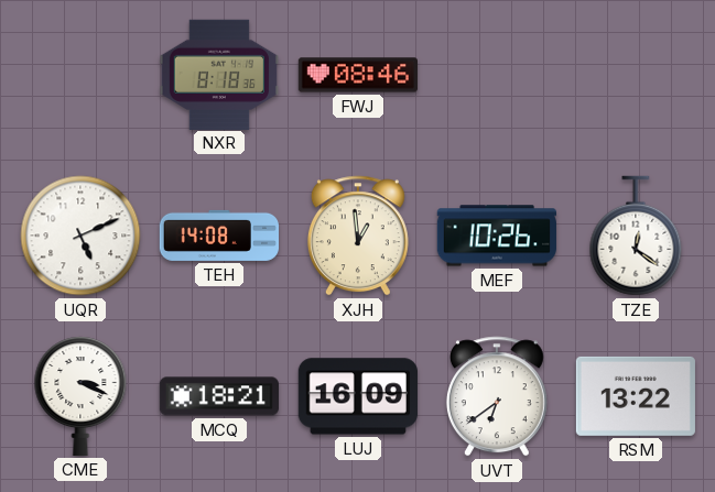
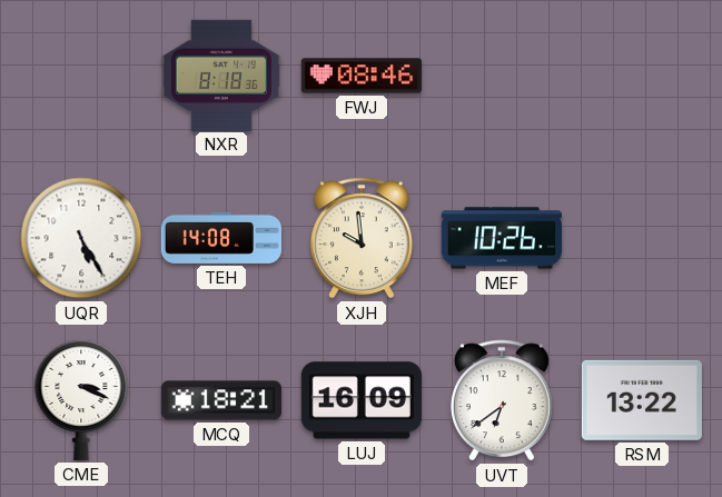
UQR: 5:11 -> 5:25
XJH: 12:59 -> 9:59
TZE: 12:21 -> none
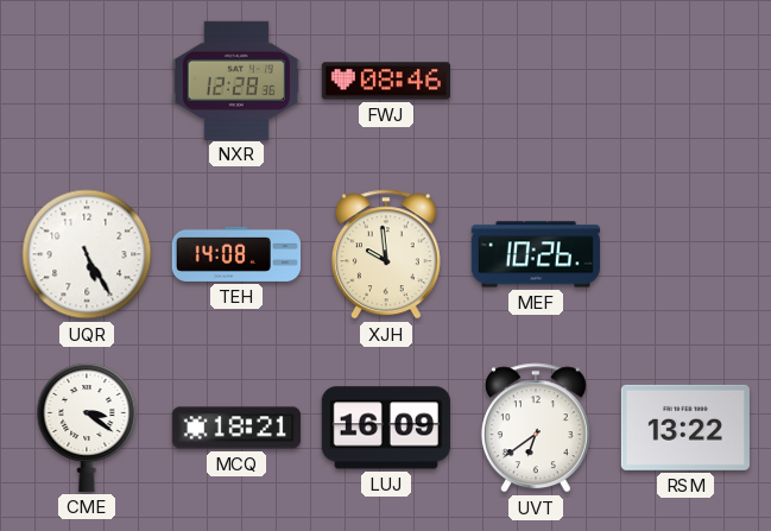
NXR: 8:18 -> 12:28
CME: 3:19 -> 3:21
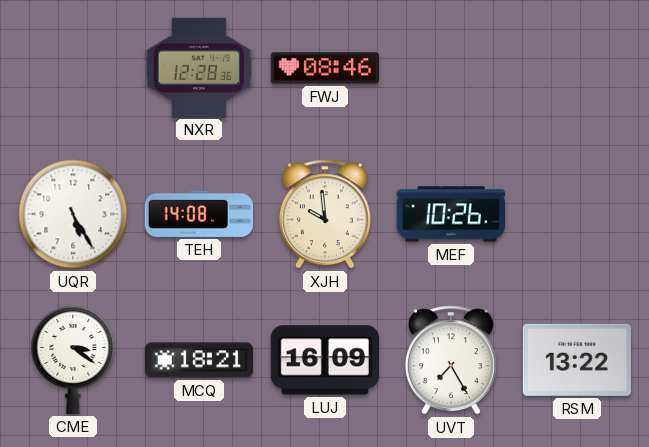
UVT: 6:39 -> 7:25
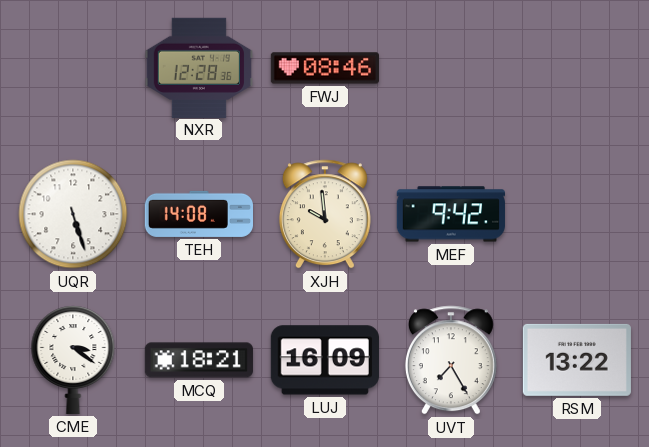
UQR: 5:25 -> 5:27
MEF: 10:26 -> 9:42
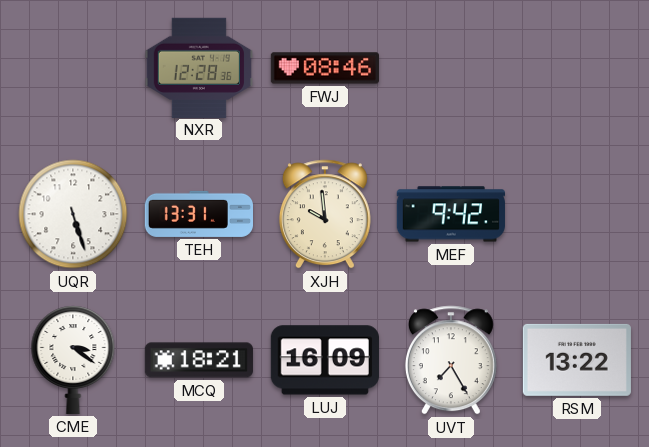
TEH: 14:08 -> 13:31
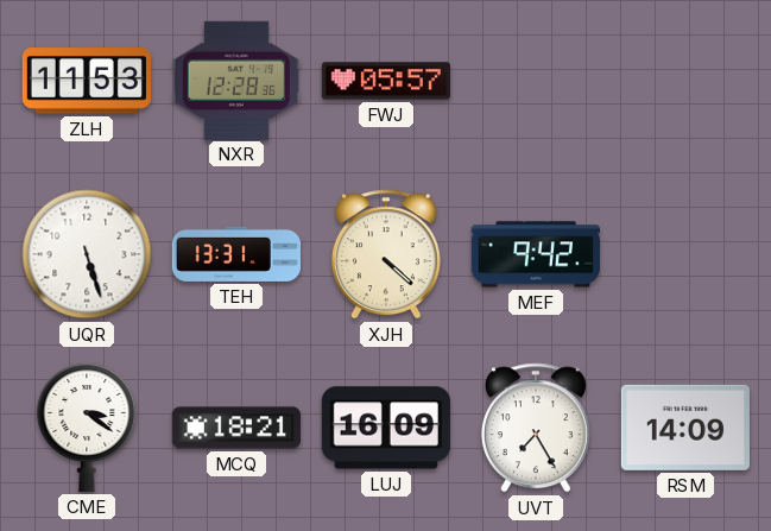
ZLH: none -> 11:53
FWJ: 08:46 -> 05:57
XJH: 9:59 -> 4:22
RSM: 13:22 -> 14:09
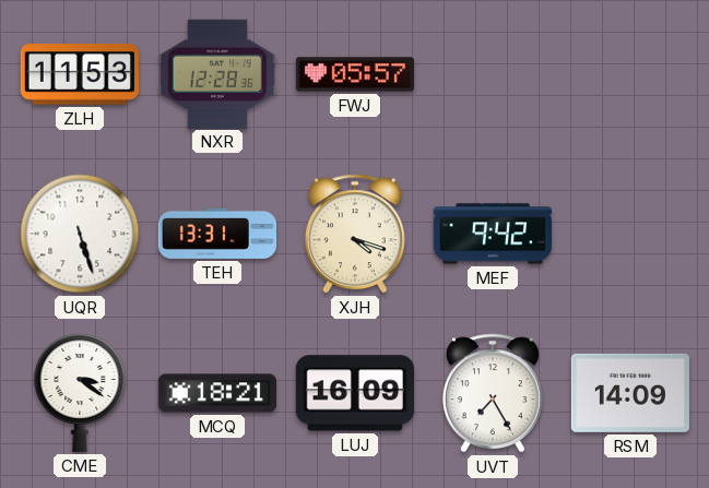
XJH: 4:22 -> 4:18
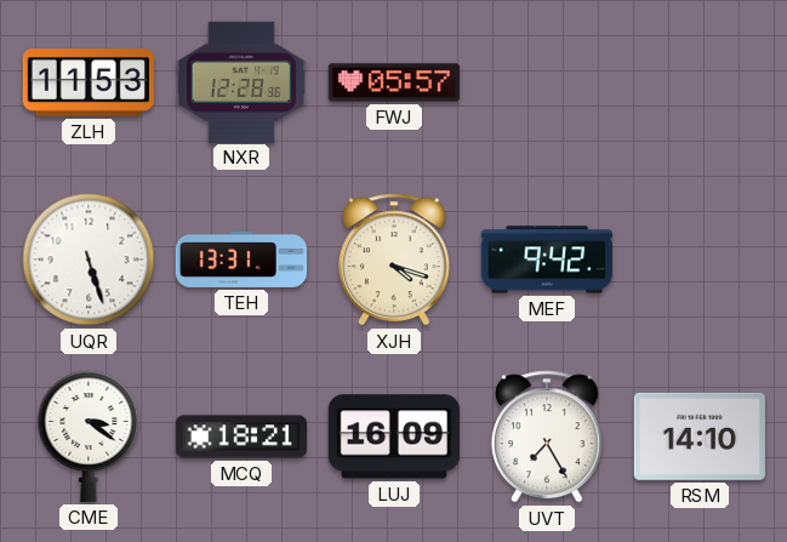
RSM: 14:09 -> 14:10
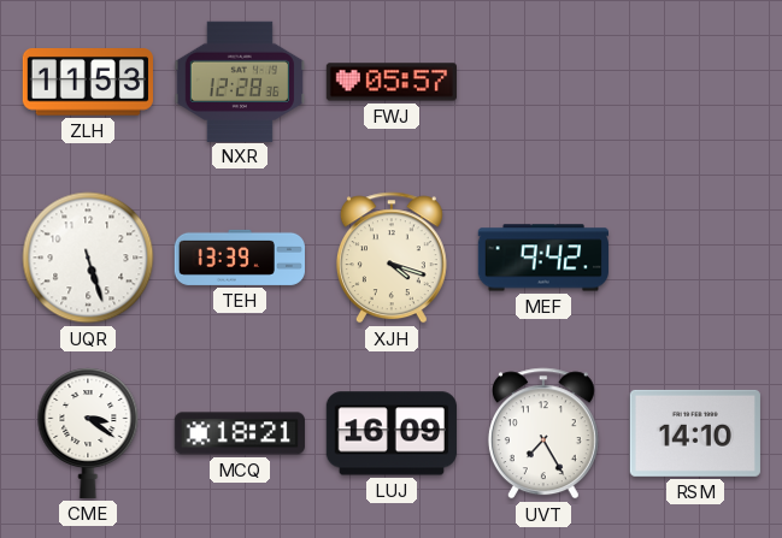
TEH: 13:31 -> 13:39
